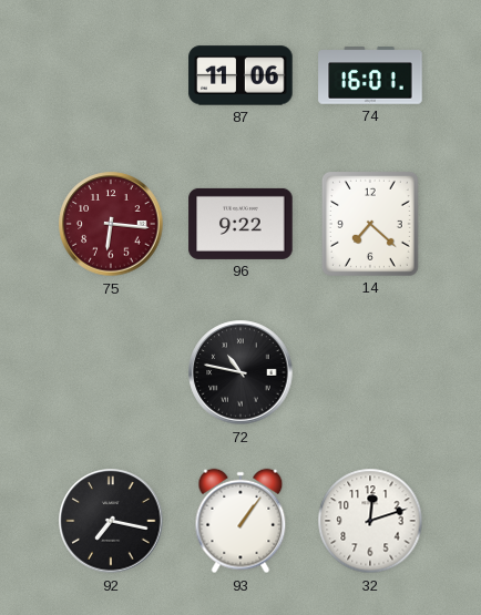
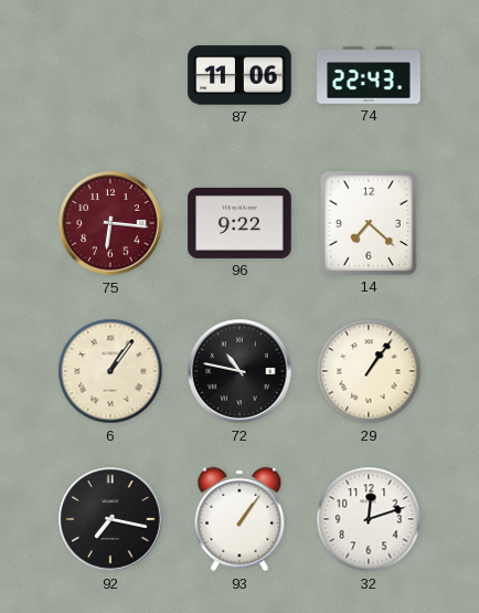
74: 16:01 -> 22:43
6: none -> 1:06
29: none -> 1:06
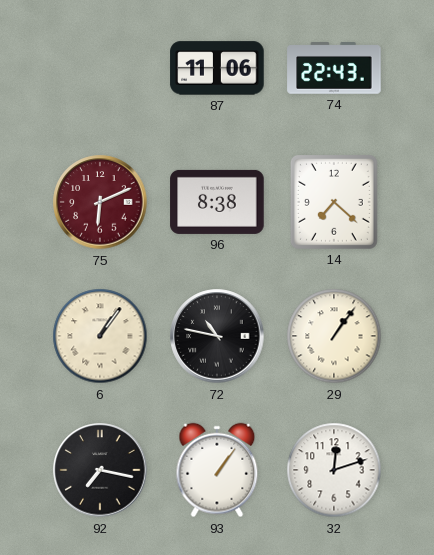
75: 6:16 -> 6:11
96: 9:22 -> 8:38
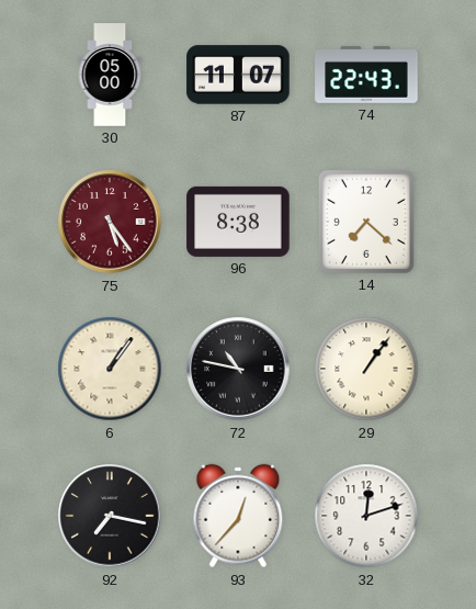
30: none -> 05:00
87: 11:06 -> 11:07
75: 6:11 -> 5:24
93: 1:06 -> 12:37
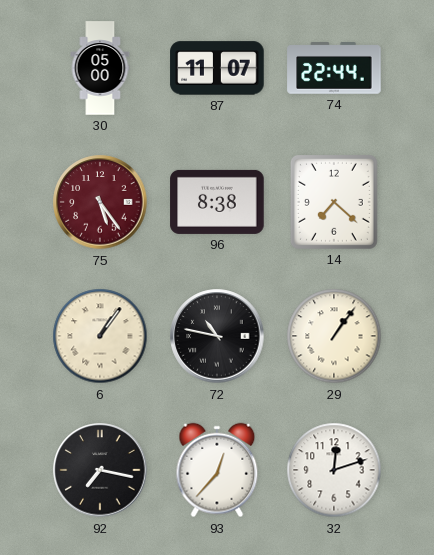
74: 22:43 -> 22:44
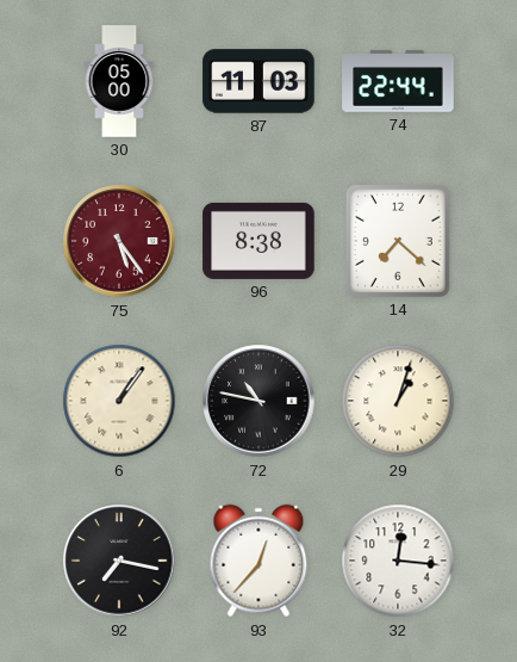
87: 11:07 -> 11:03
29: 1:06 -> 1:03
32: 12:12 -> 12:16
